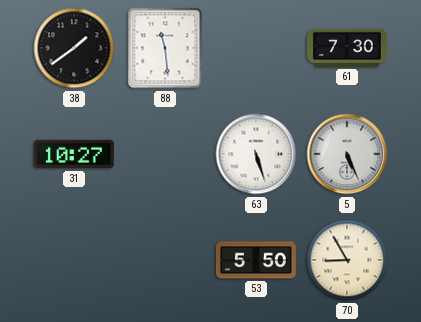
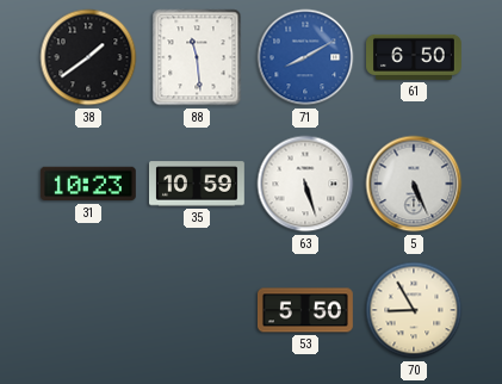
71: none -> 8:10
61: 7:30 -> 6:50
31: 10:27 -> 10:23
35: none -> 10:59
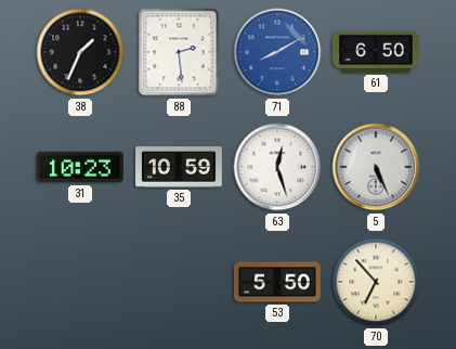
38: 1:39 -> 1:34
88: 11:29 -> 2:29
63: 5:27 -> 12:27
70: 8:55 -> 6:53
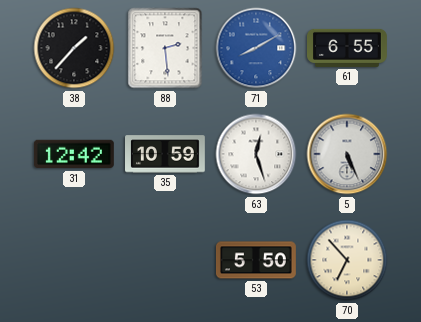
38: 1:34 -> 1:37
61: 6:50 -> 6:55
31: 10:23 -> 12:42
